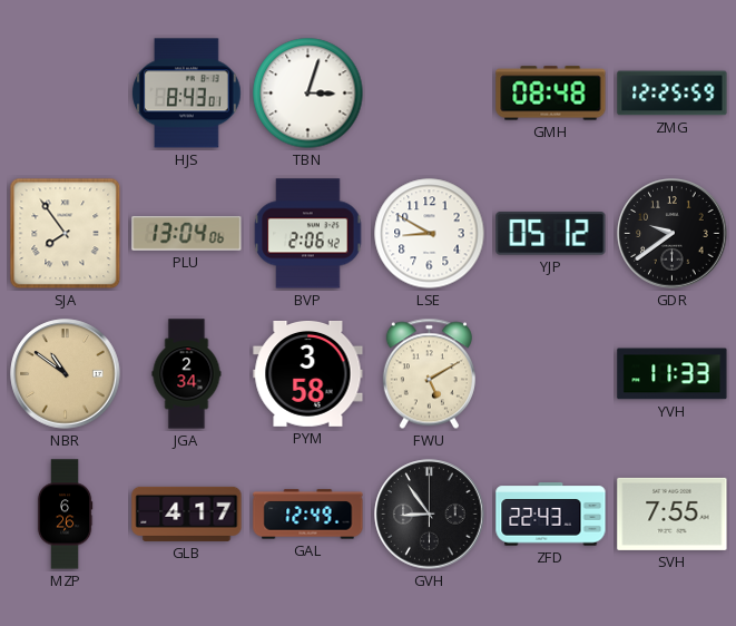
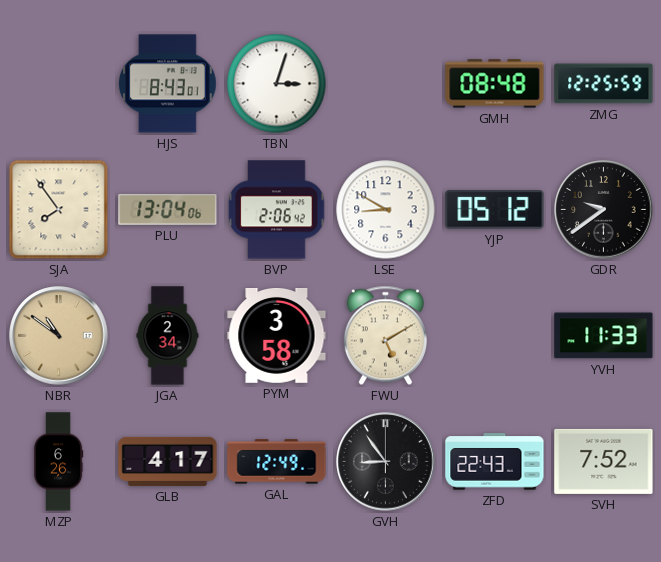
SVH: 7:55 -> 7:52
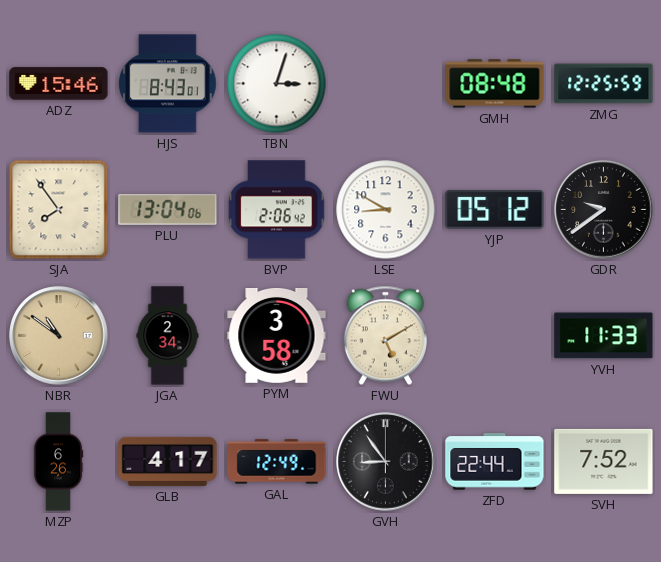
ADZ: none -> 15:46
ZFD: 22:43 -> 22:44
